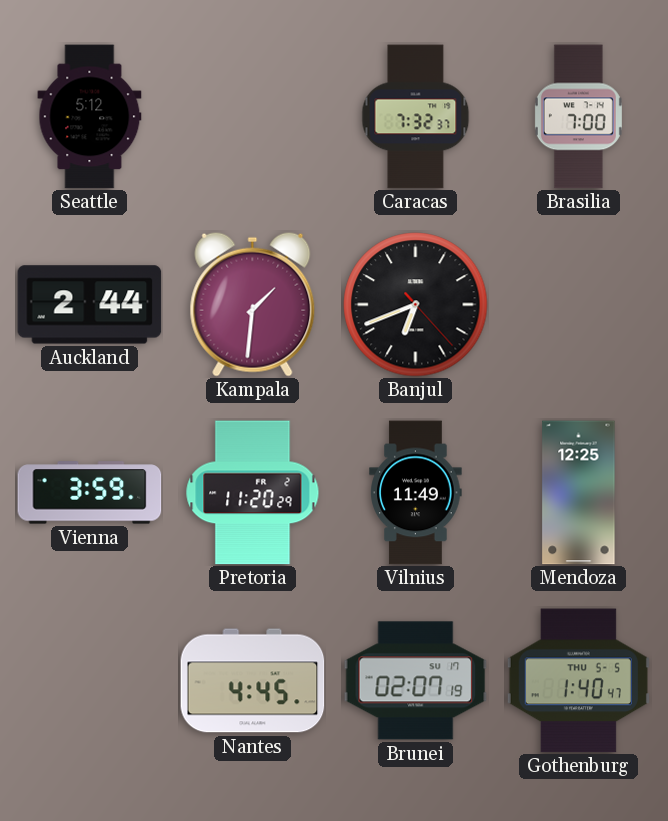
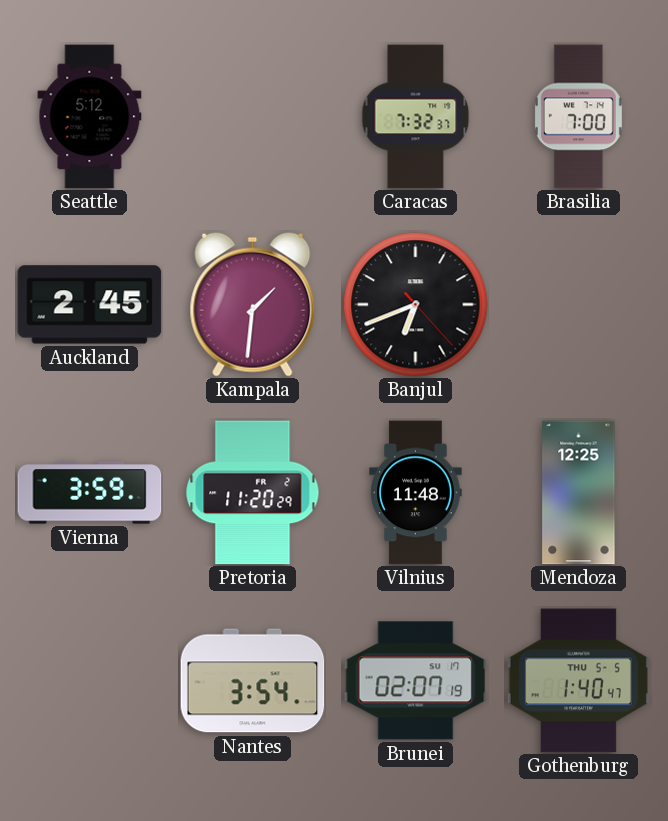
Auckland: 2:44 -> 2:45
Vilnius: 11:49 -> 11:48
Nantes: 4:45 -> 3:54
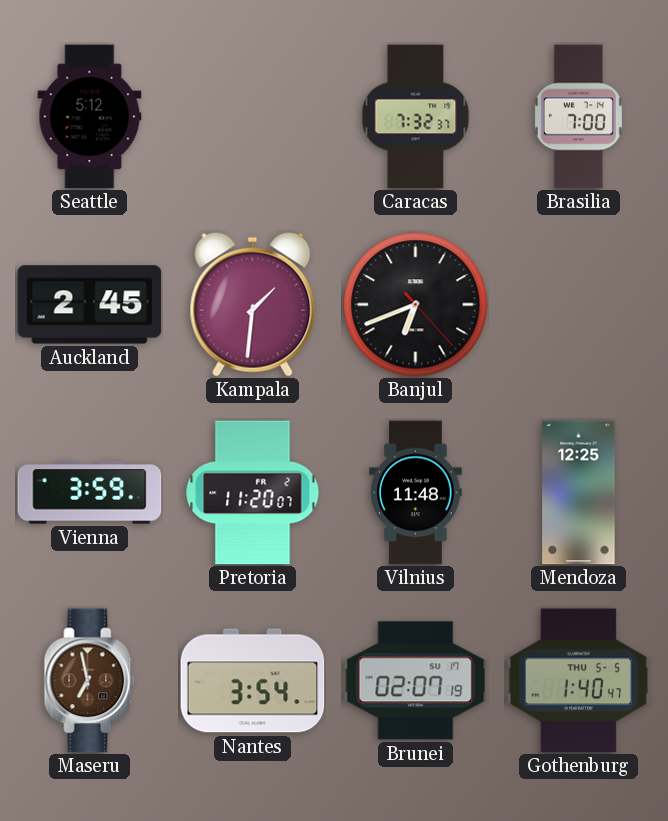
Pretoria: 11:20:29 -> 11:20:07
Maseru: none -> 6:58
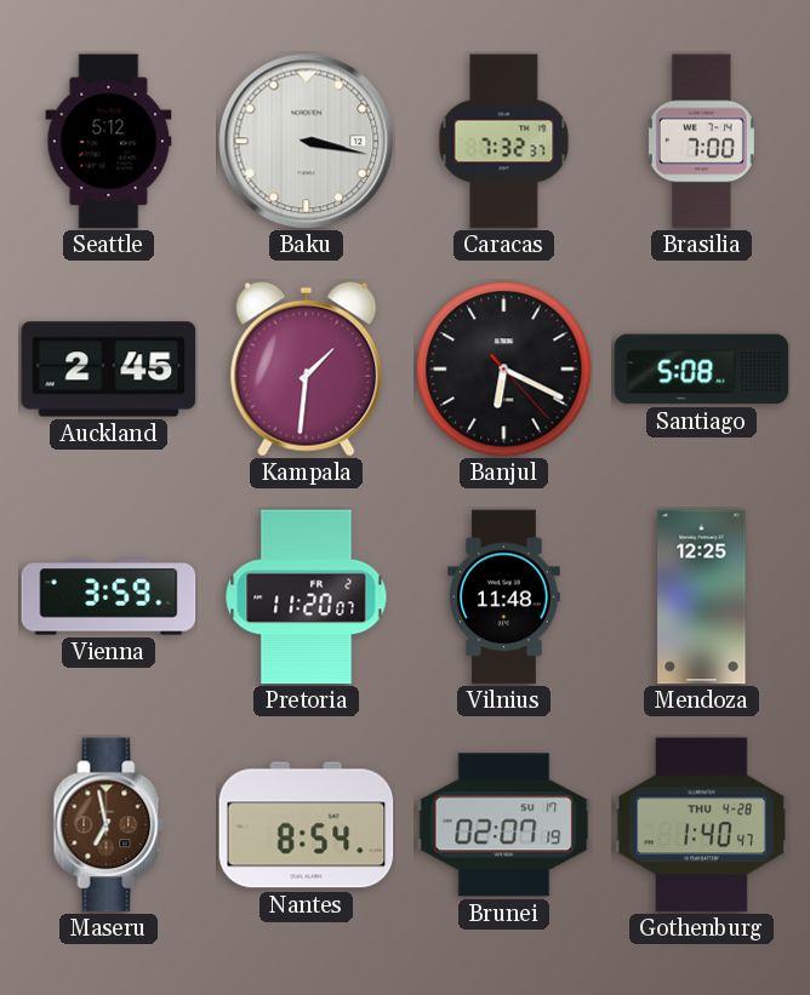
Baku: none -> 3:17
Banjul: 6:41 -> 6:19
Santiago: none -> 5:08
Nantes: 3:54 -> 8:54
Gothenburg date: THU 5-5 -> THU 4-28
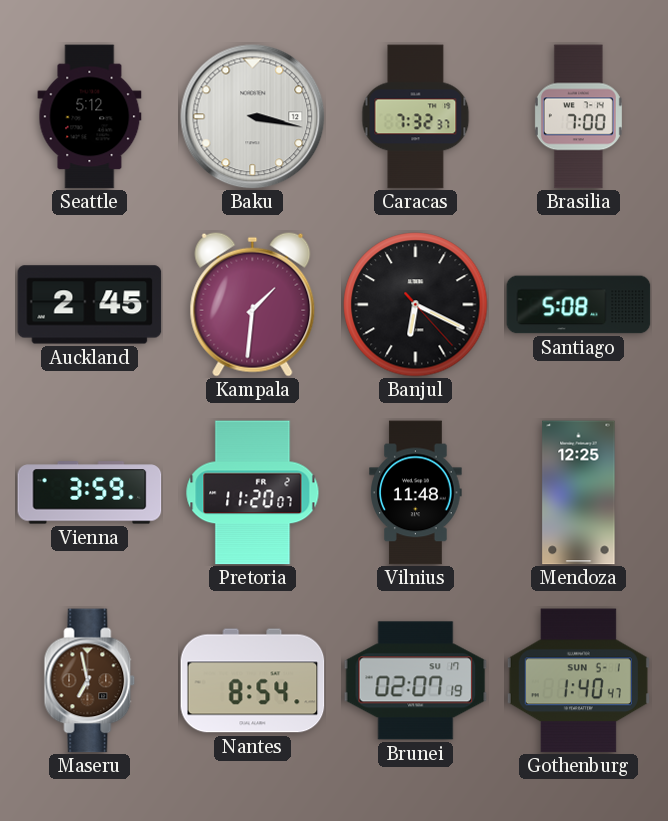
Gothenburg date: THU 4-28 -> SUN 5-1
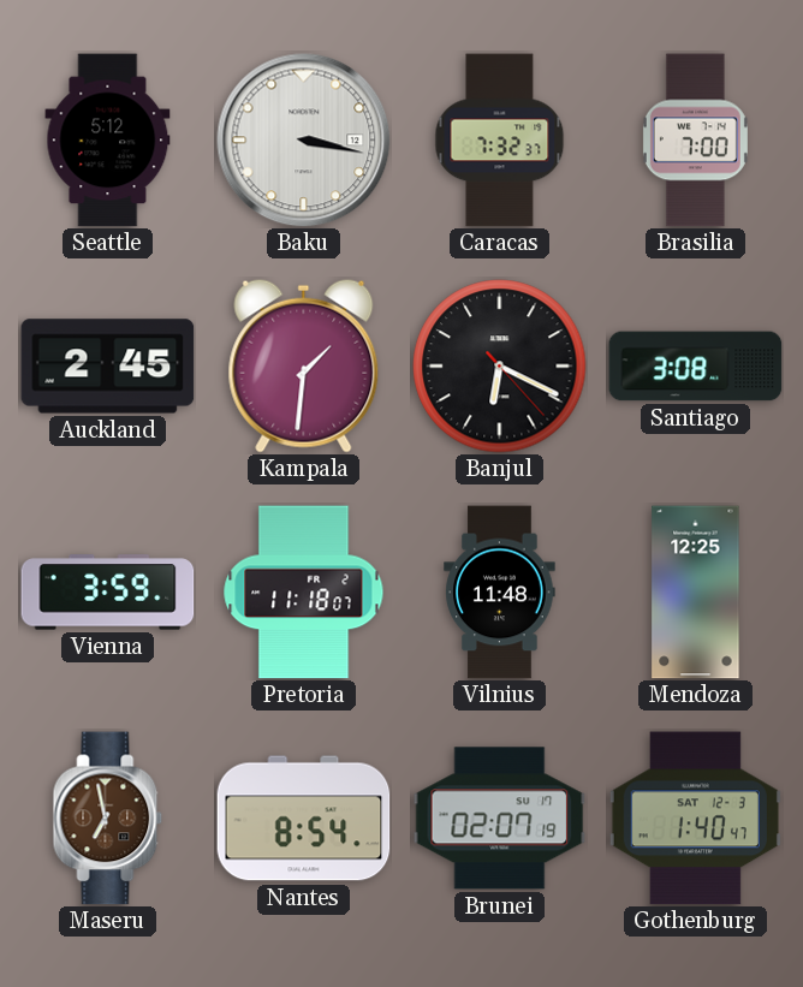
Santiago: 5:08 -> 3:08
Pretoria: 11:20 -> 11:18
Gothenburg date: SUN 5-1 -> SAT 12-3
